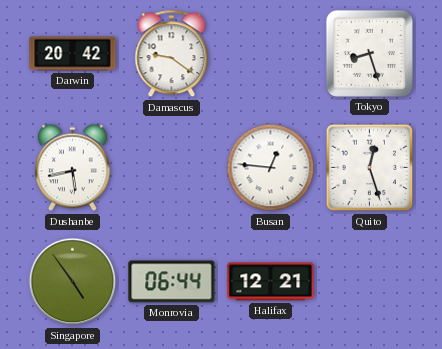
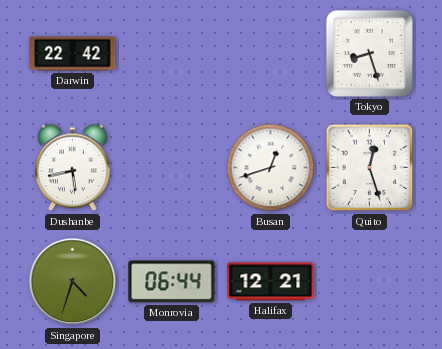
Darwin: 20:42 -> 22:42
Damascus: 9:21 -> none
Busan: 12:46 -> 12:42
Singapore: 4:54 -> 4:33
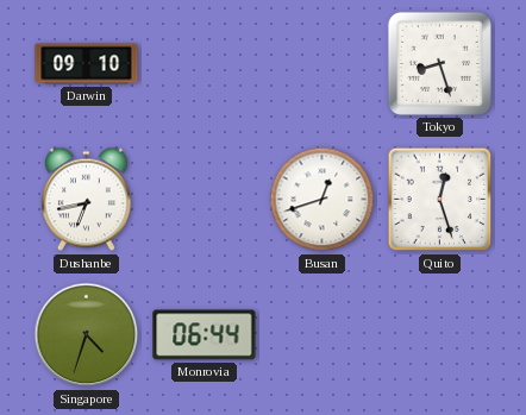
Darwin: 22:42 -> 09:10
Dushanbe: 5:43 -> 6:43
Halifax: 12:21 -> none
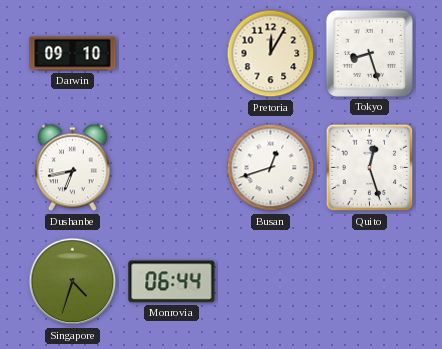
Pretoria: none -> 12:05
